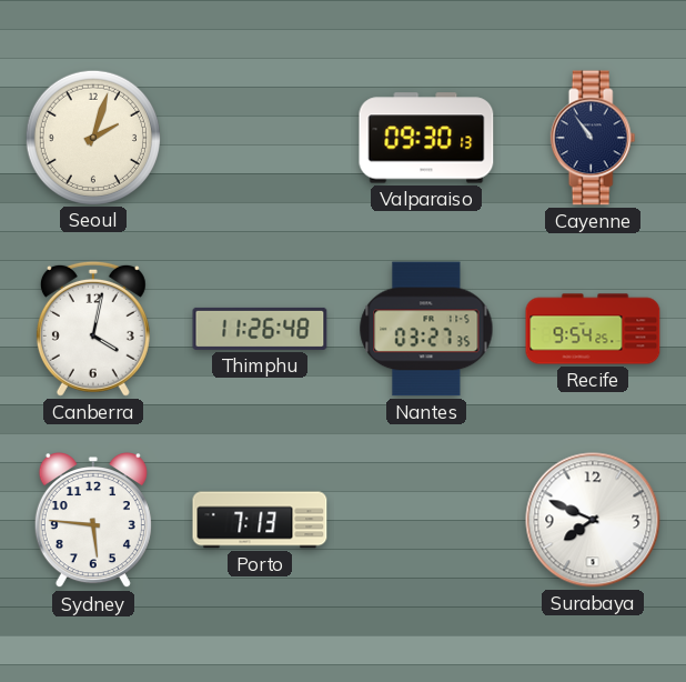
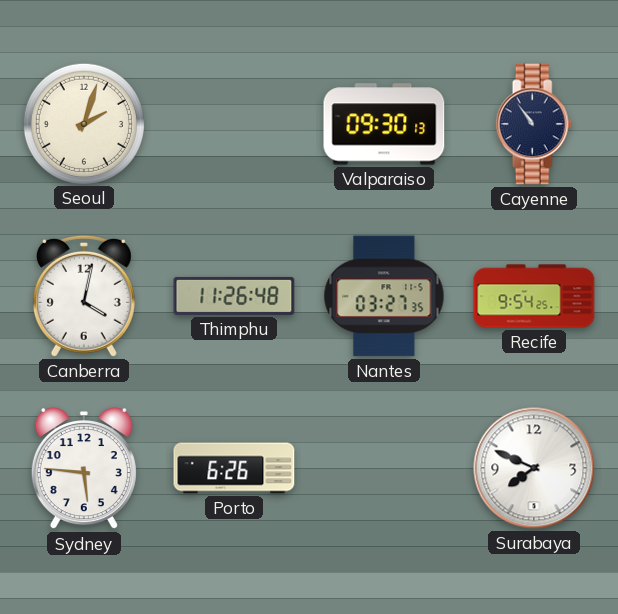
Porto: 7:13 -> 6:26
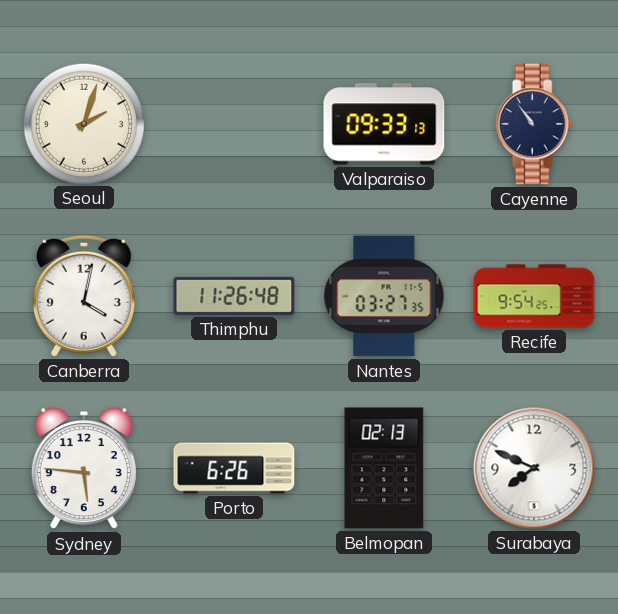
Valparaiso: 09:30 -> 09:33
Belmopan: none -> 02:13
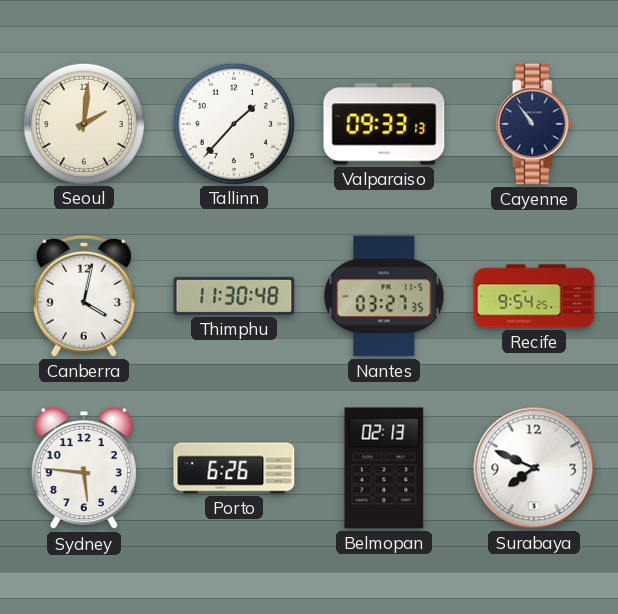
Seoul: 2:03 -> 2:01
Tallinn: none -> 1:37
Thimphu: 11:26 -> 11:30
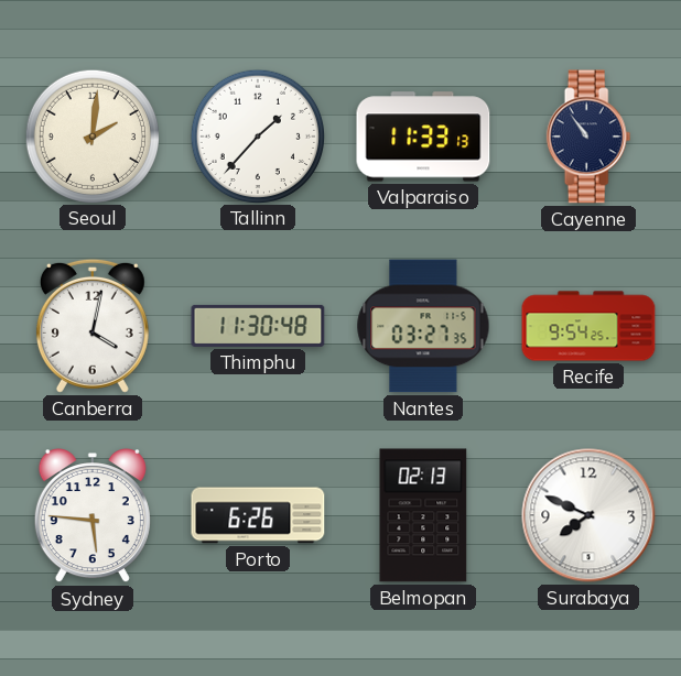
Valparaiso: 09:33 -> 11:33
